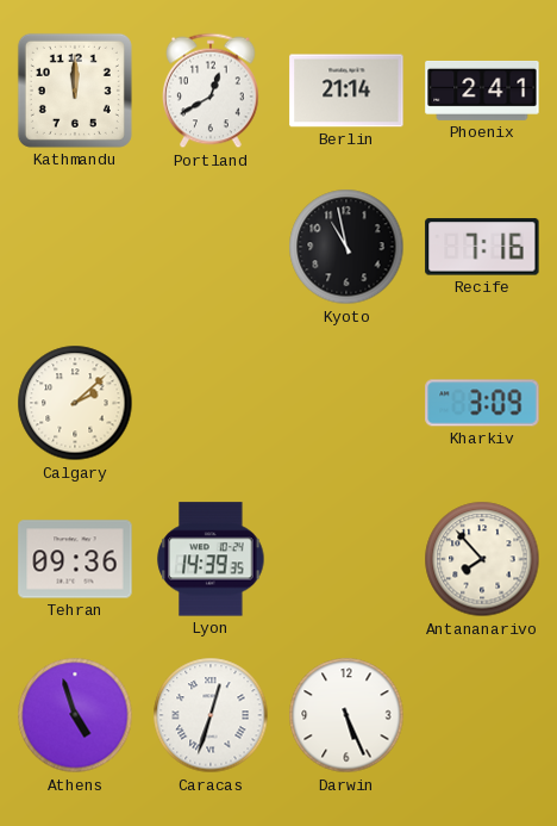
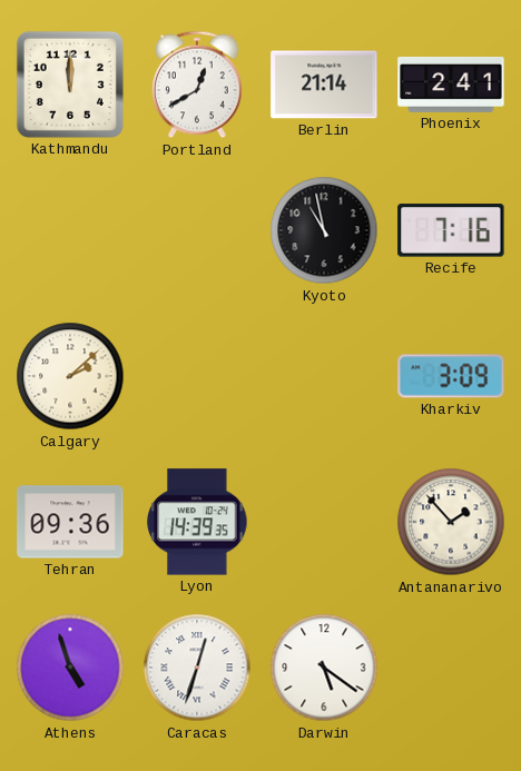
Antananarivo: 7:53 -> 1:53
Darwin: 5:26 -> 5:21
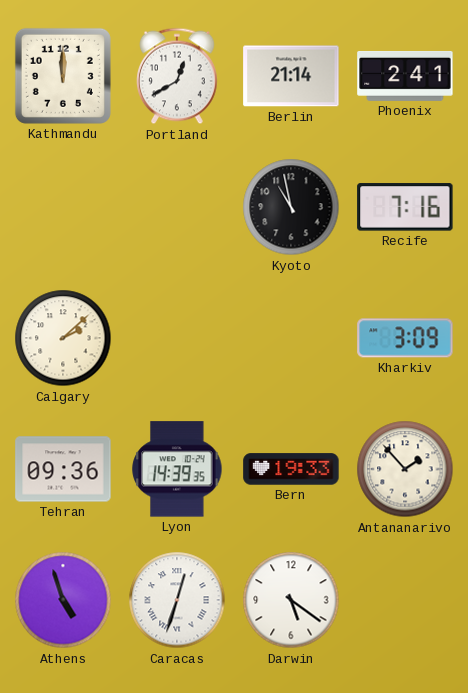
Bern: none -> 19:33
